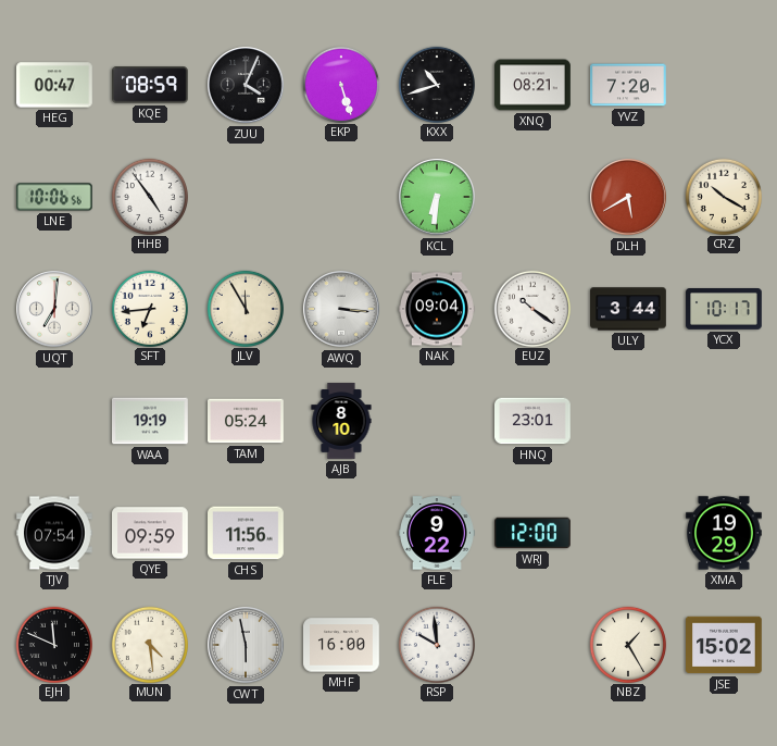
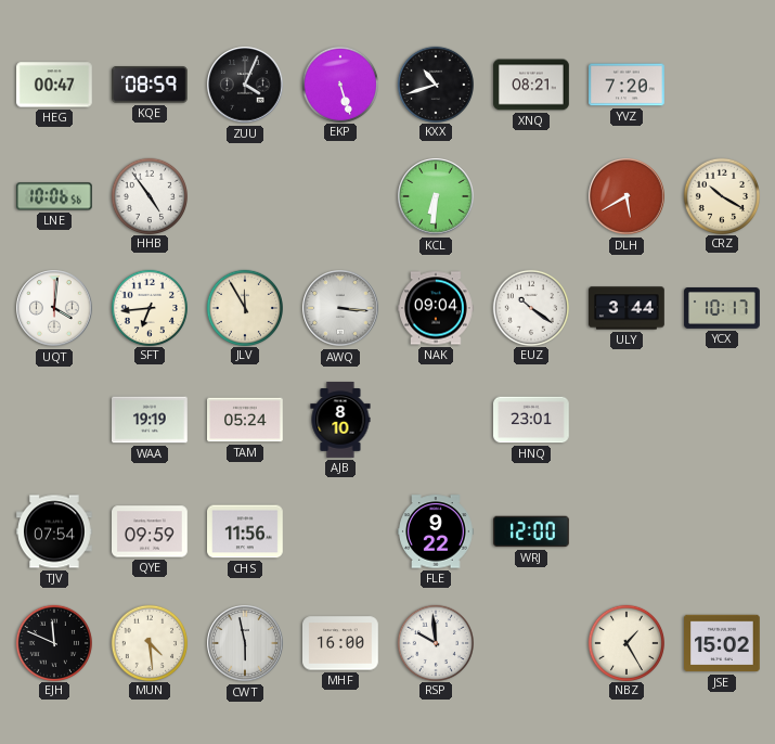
UQT: 7:01 -> 4:01
XMA: 19:29 -> none
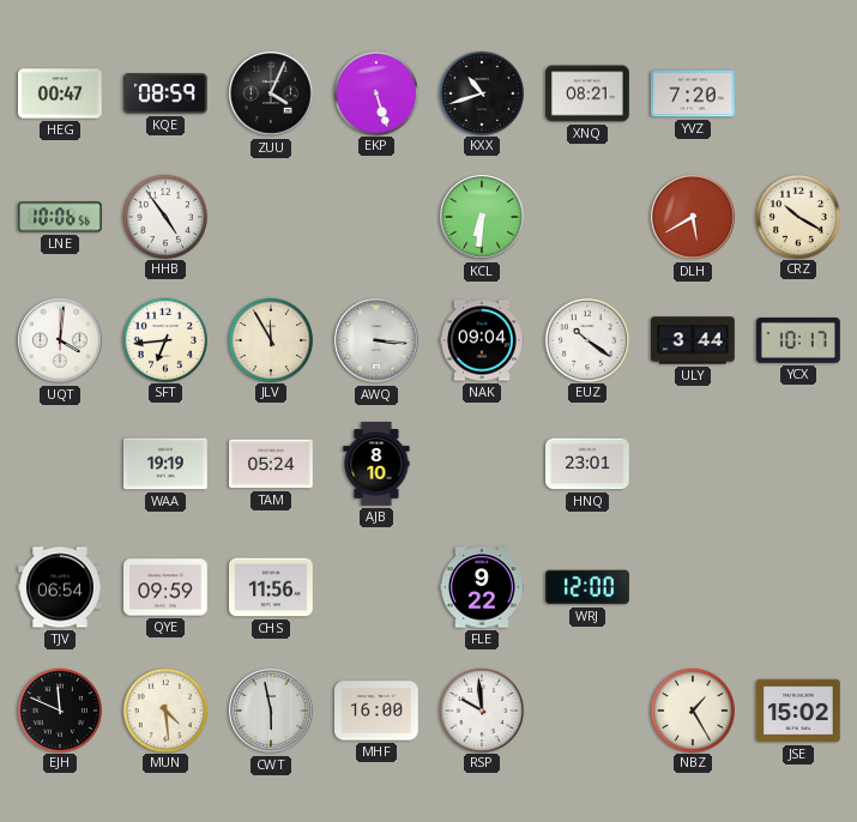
TJV: 07:54 -> 06:54
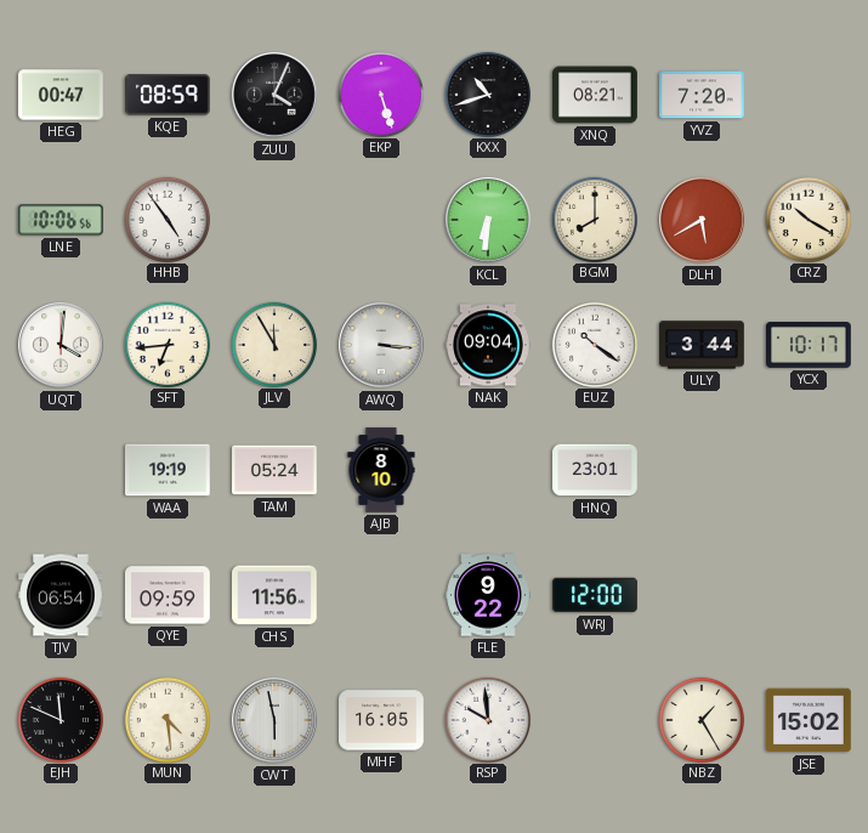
BGM: none -> 8:00
MHF: 16:00 -> 16:05
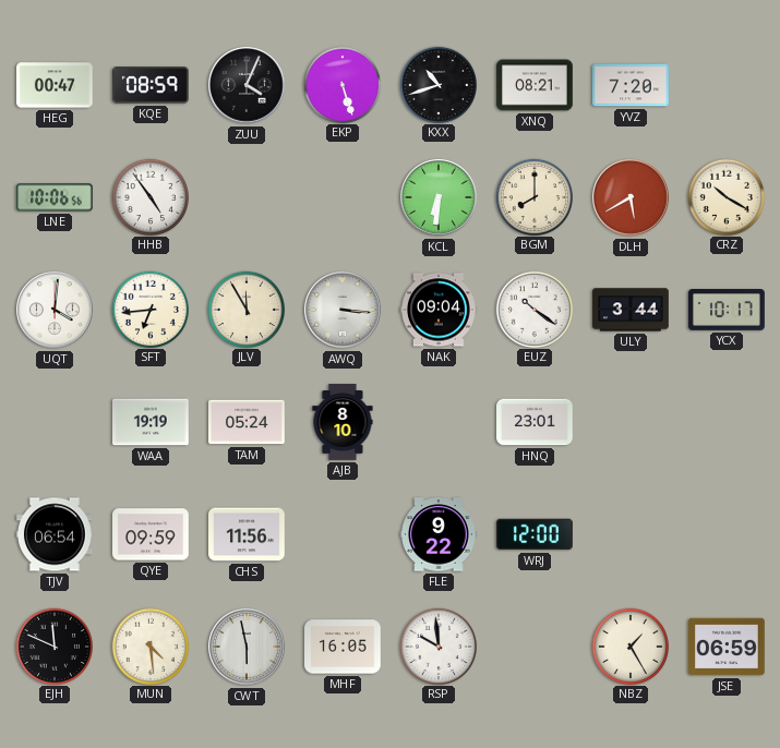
JSE: 15:02 -> 06:59
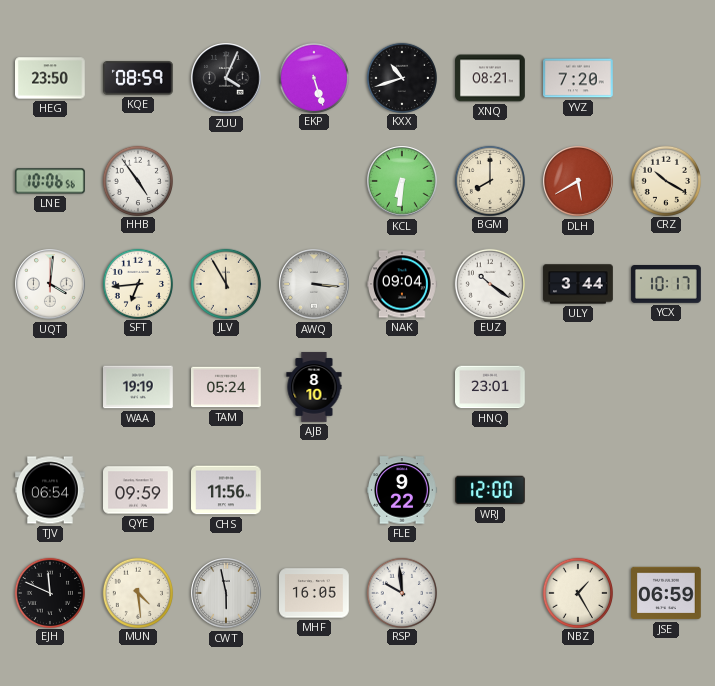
HEG: 00:47 -> 23:50
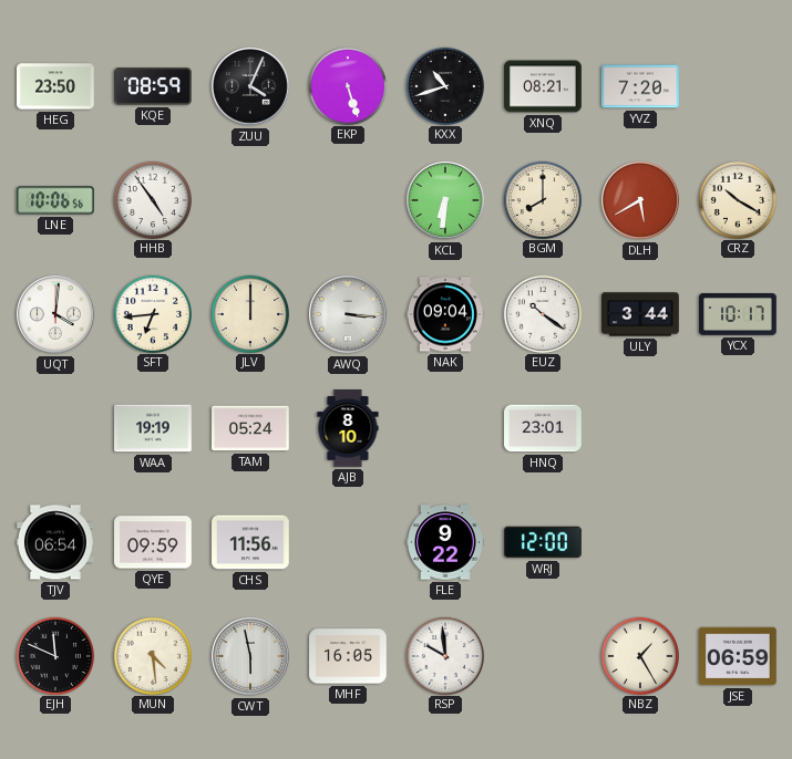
JLV: 11:55 -> 12:00
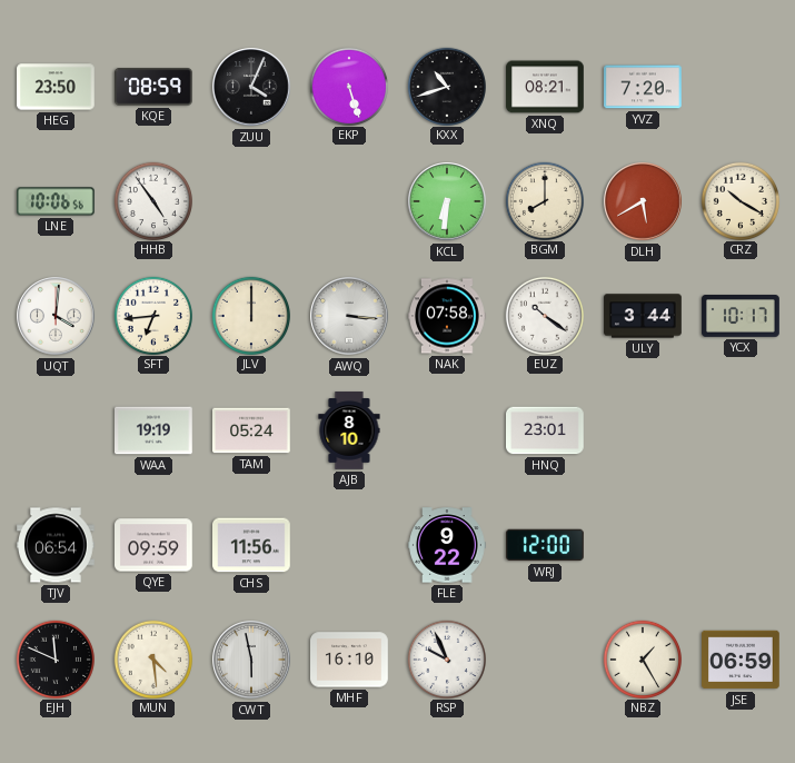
NAK: 09:04 -> 07:58
MHF: 16:05 -> 16:10
RSP: 9:59 -> 9:56
